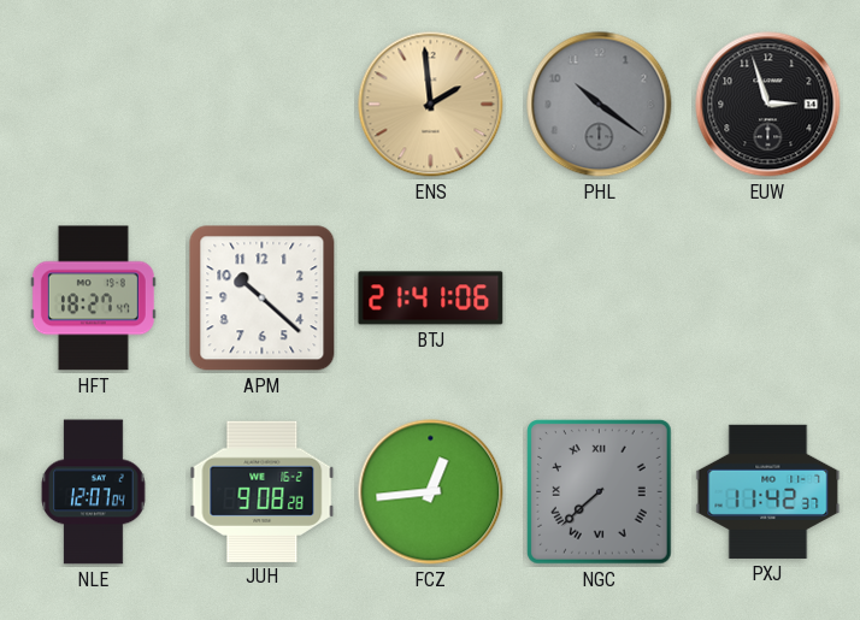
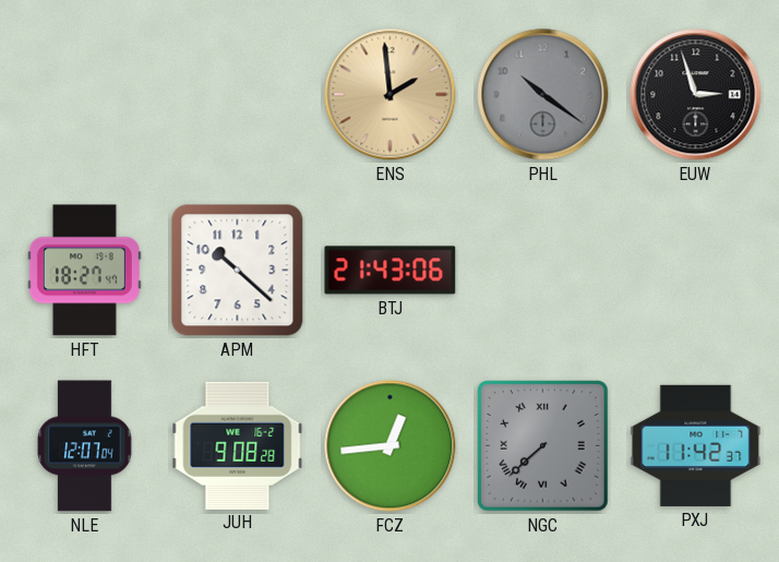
BTJ: 21:41 -> 21:43
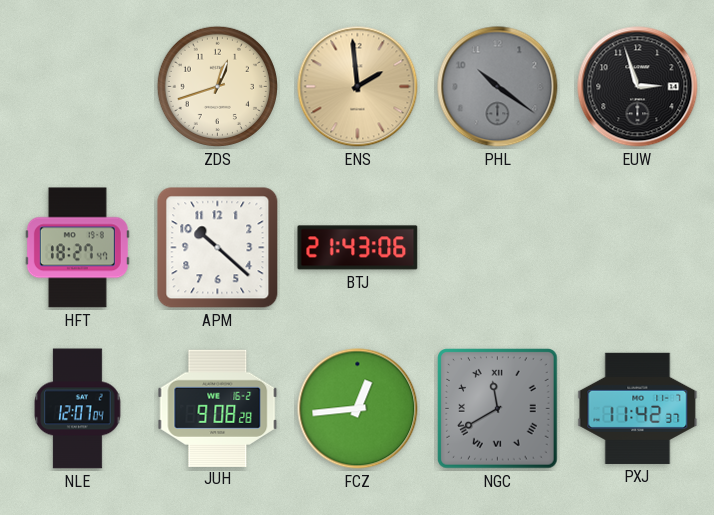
ZDS: none -> 12:42
NGC: 7:38 -> 11:40
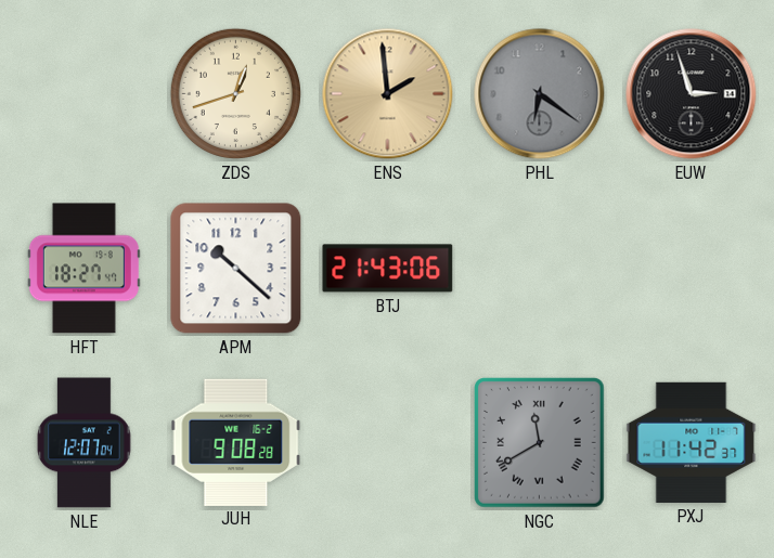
PHL: 10:21 -> 6:21
FCZ: 12:44 -> none
